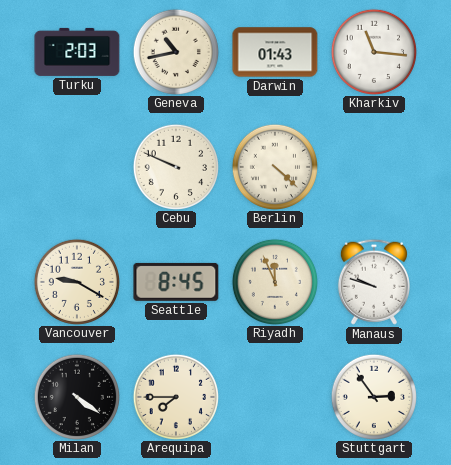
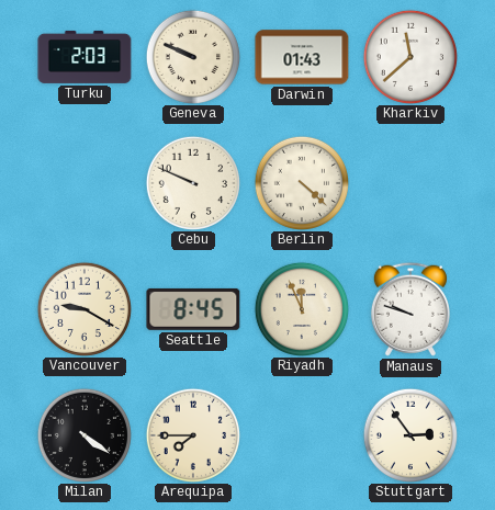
Geneva: 10:43 -> 9:49
Kharkiv: 11:16 -> 11:38
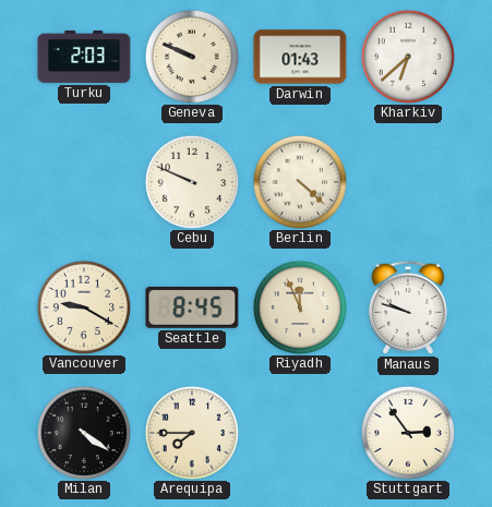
Kharkiv: 11:38 -> 6:38
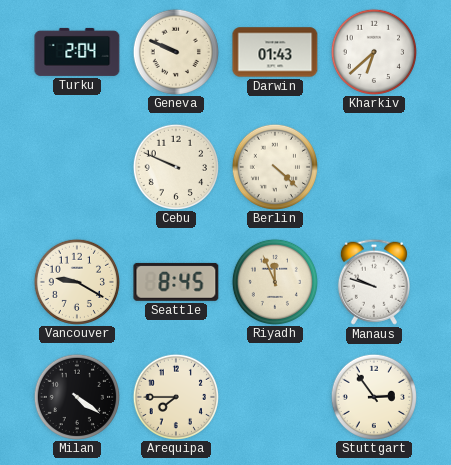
Turku: 2:03 -> 2:04
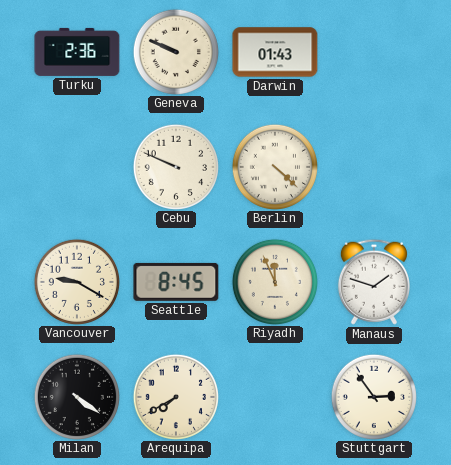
Turku: 2:04 -> 2:36
Kharkiv: 6:38 -> none
Manaus: 9:48 -> 1:48
Arequipa: 7:45 -> 7:40
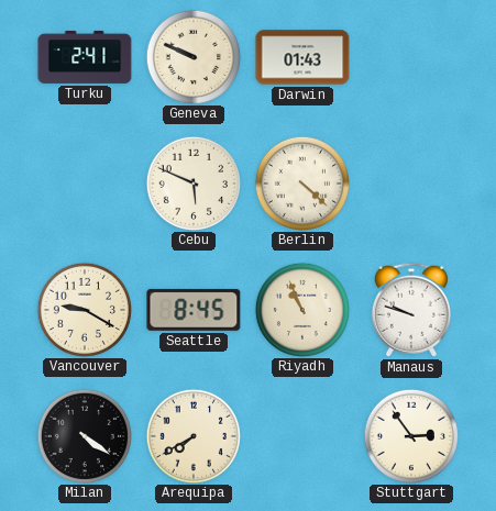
Turku: 2:36 -> 2:41
Cebu: 9:49 -> 5:49
Riyadh: 11:56 -> 10:56
Manaus: 1:48 -> 9:48
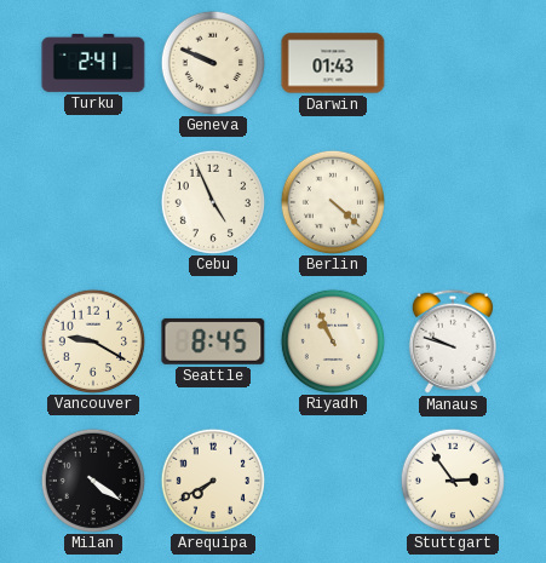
Cebu: 5:49 -> 4:56
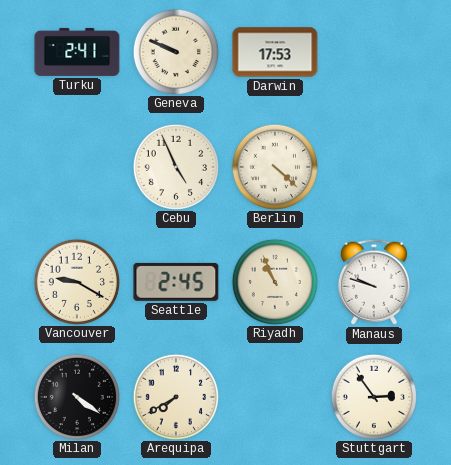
Darwin: 01:43 -> 17:53
Seattle: 8:45 -> 2:45
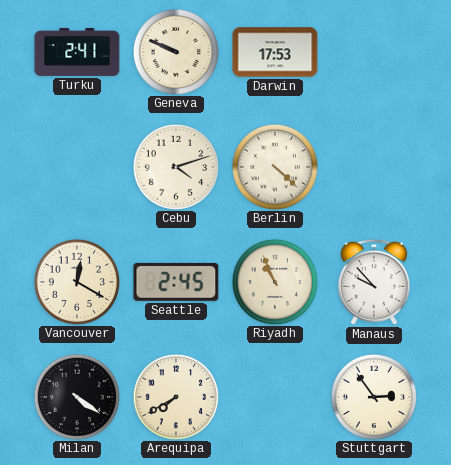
Cebu: 4:56 -> 4:12
Vancouver: 9:20 -> 12:20
Manaus: 9:48 -> 9:53
